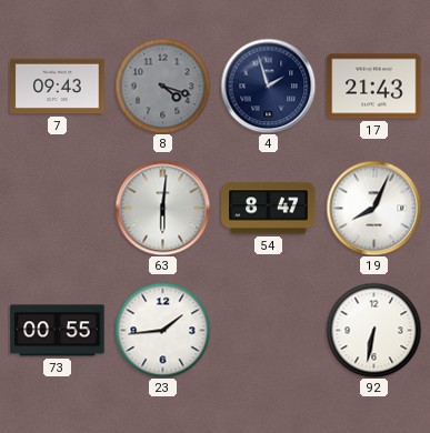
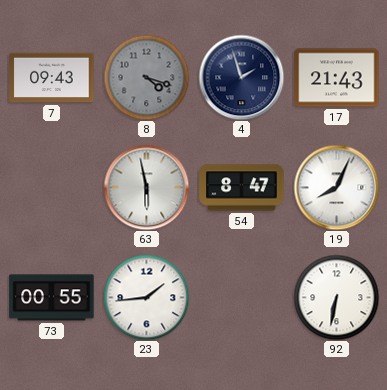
63: 6:01 -> 5:58
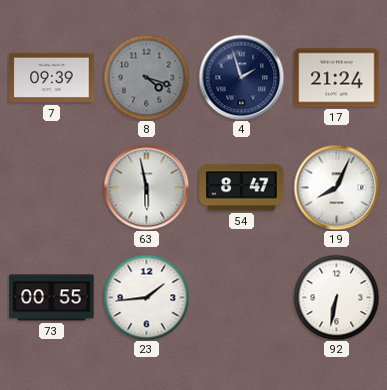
7: 09:43 -> 09:39
17: 21:43 -> 21:24
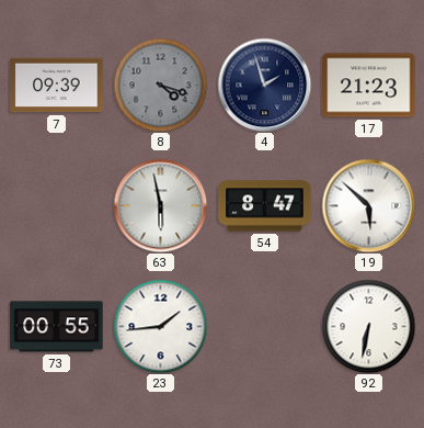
17: 21:24 -> 21:23
19: 8:04 -> 5:52
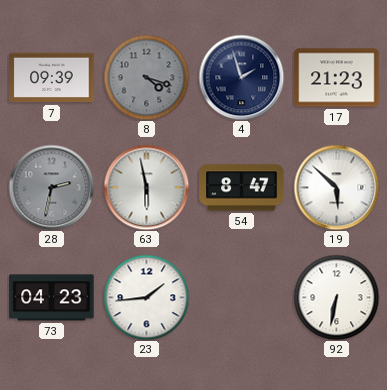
28: none -> 2:32
73: 00:55 -> 04:23
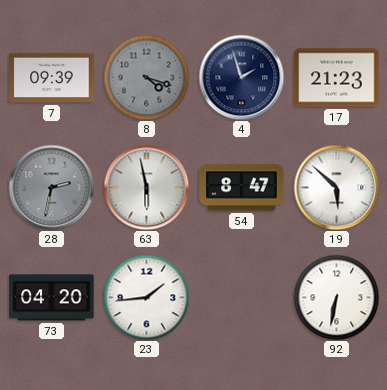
73: 04:23 -> 04:20
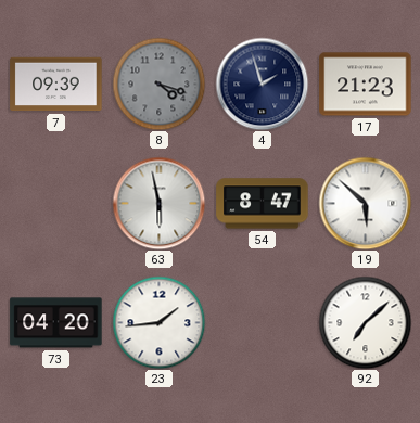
28: 2:32 -> none
92: 6:32 -> 7:08
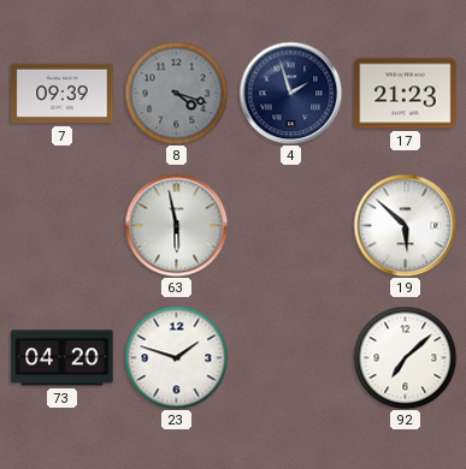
54: 8:47 -> none
23: 1:44 -> 1:48
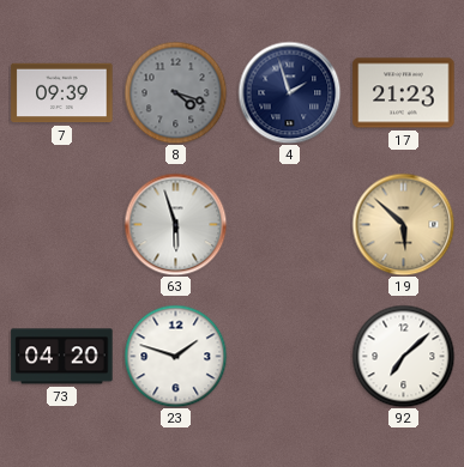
63: 5:58 -> 5:57
19 dial: white -> champagne
